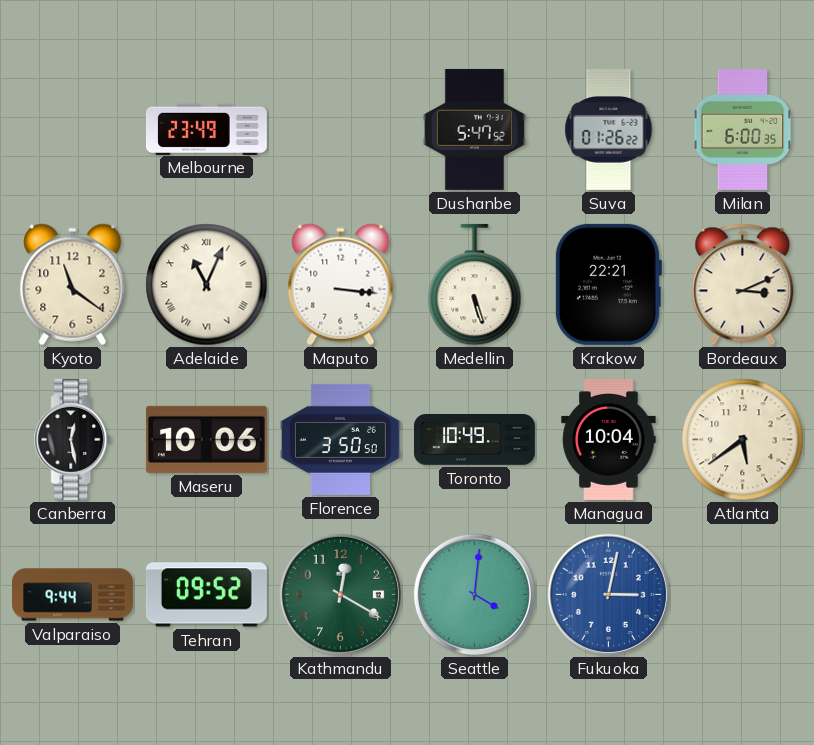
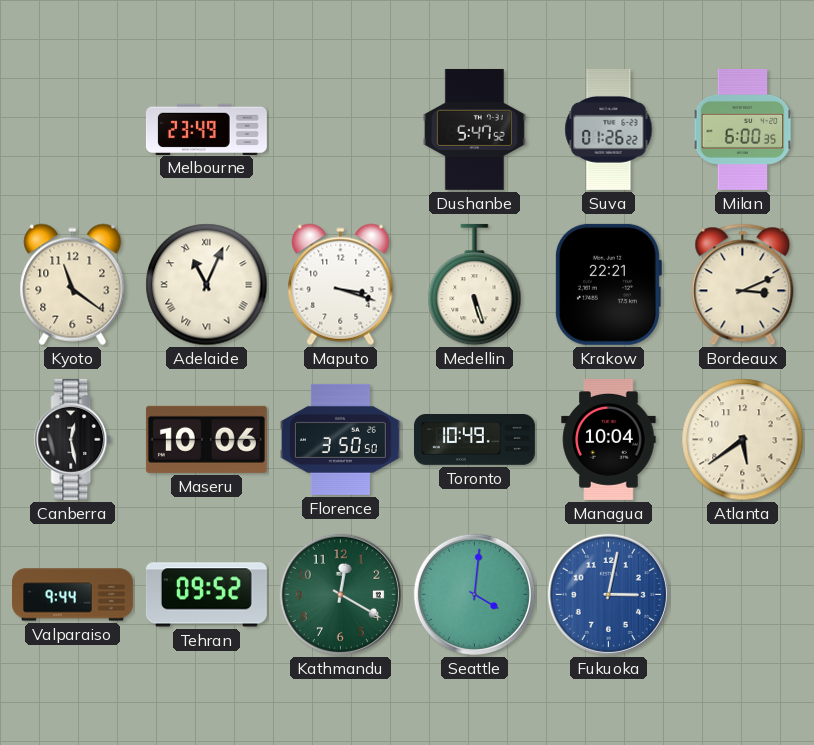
Maputo: 3:16 -> 3:18
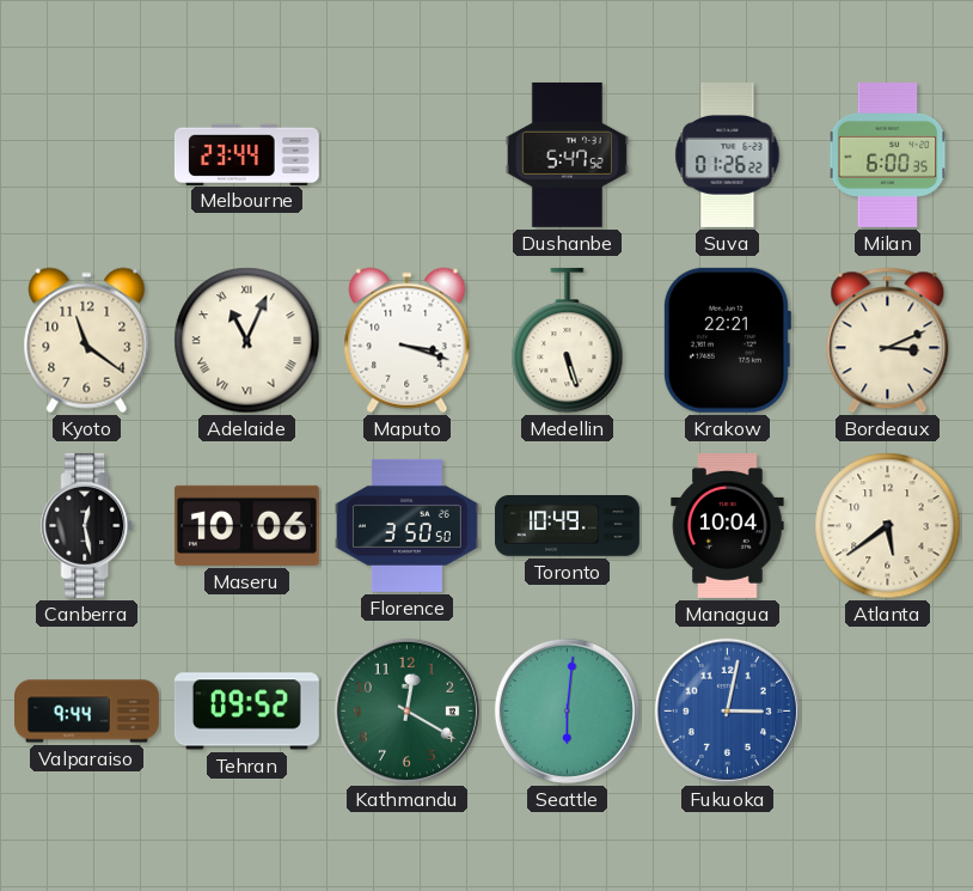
Melbourne: 23:49 -> 23:44
Seattle: 4:01 -> 6:01
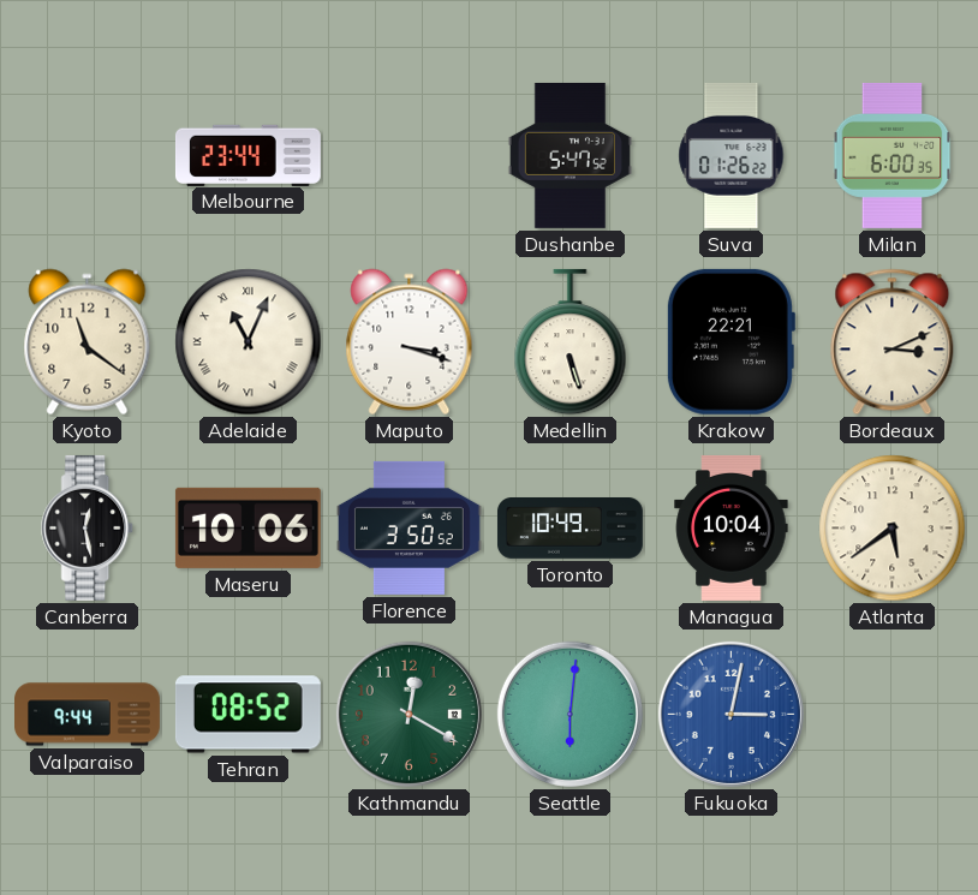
Florence: 3:50:50 -> 3:50:52
Tehran: 09:52 -> 08:52
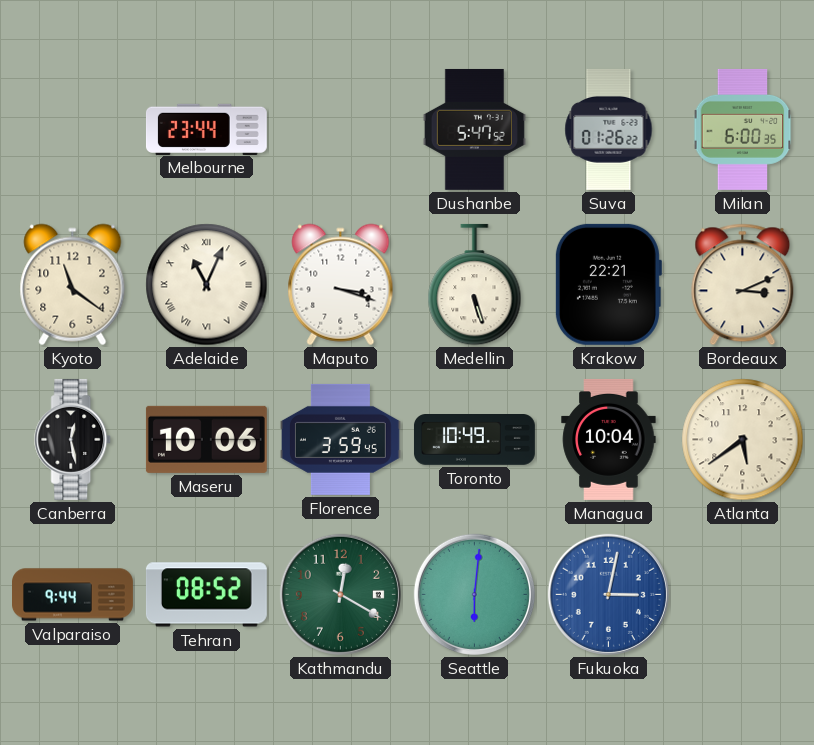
Florence: 3:50 -> 3:59
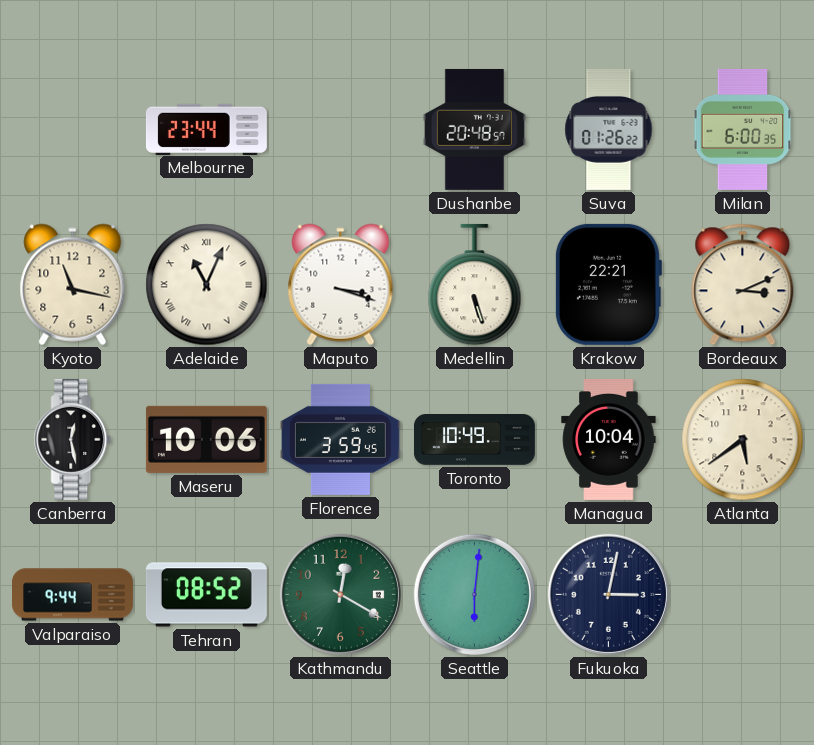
Dushanbe: 5:47 -> 20:48
Kyoto: 11:21 -> 11:17
Fukuoka dial: blue -> navy
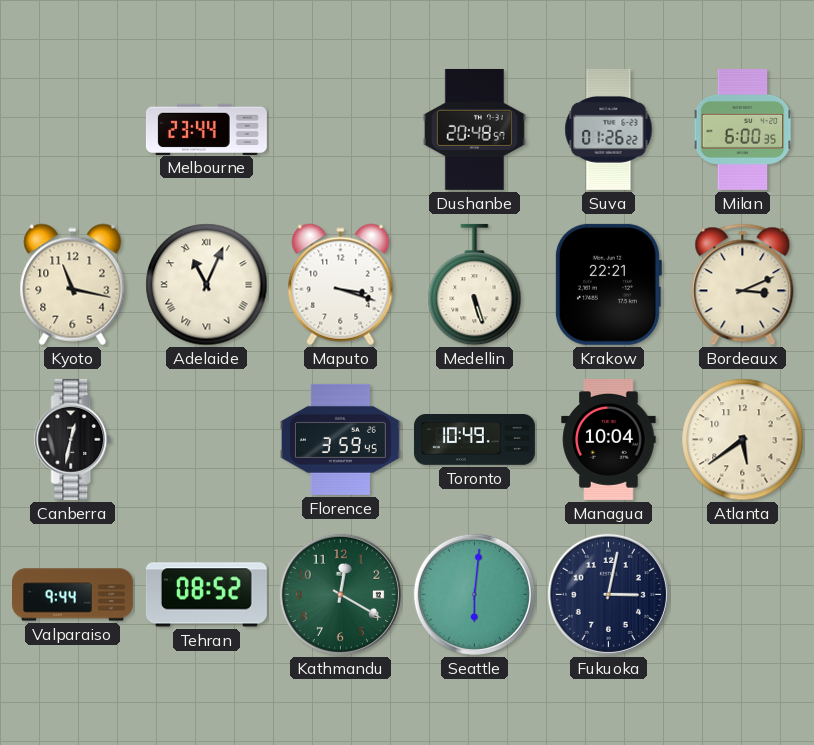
Canberra: 12:28 -> 12:32
Maseru: 10:06 -> none
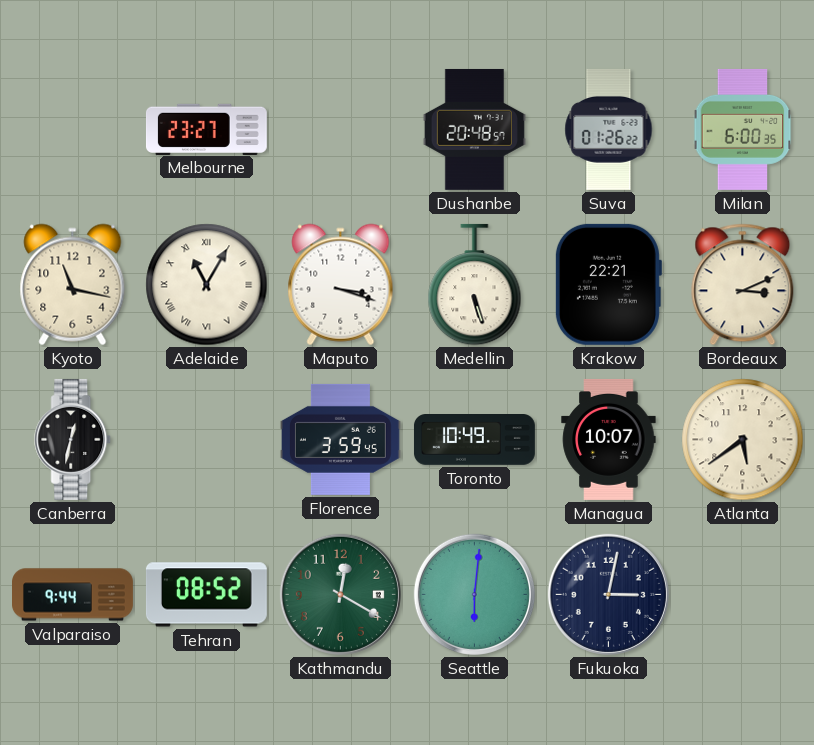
Melbourne: 23:44 -> 23:27
Adelaide: 11:04 -> 11:05
Managua: 10:04 -> 10:07
